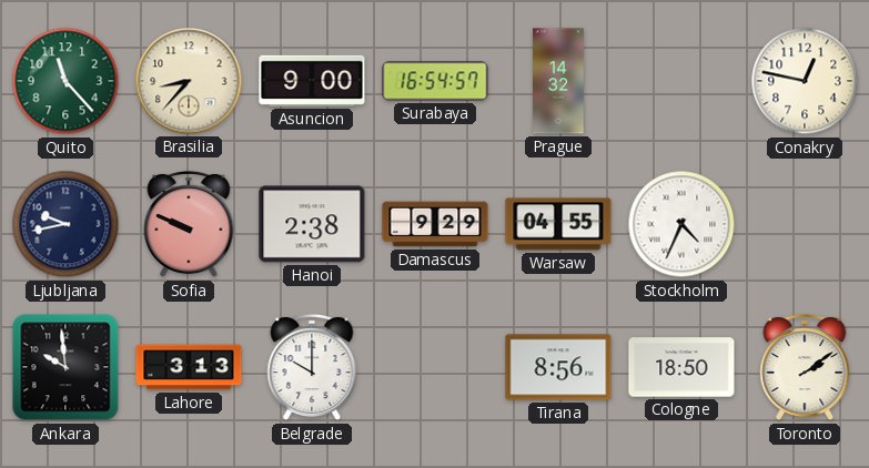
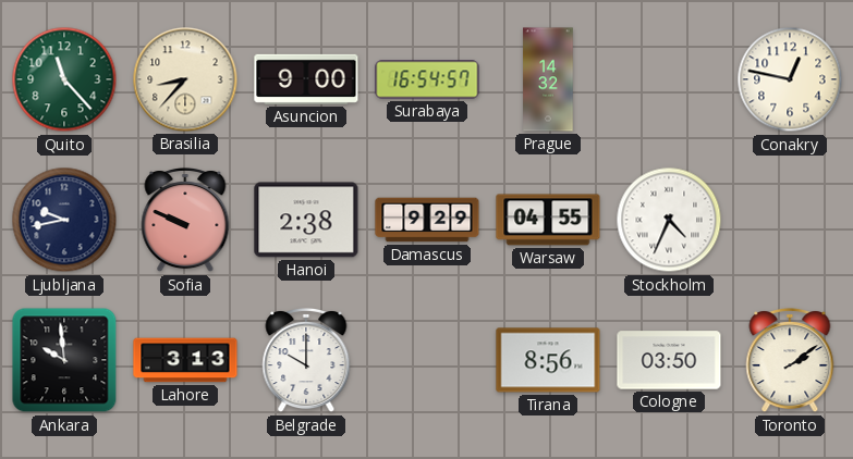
Cologne: 18:50 -> 03:50
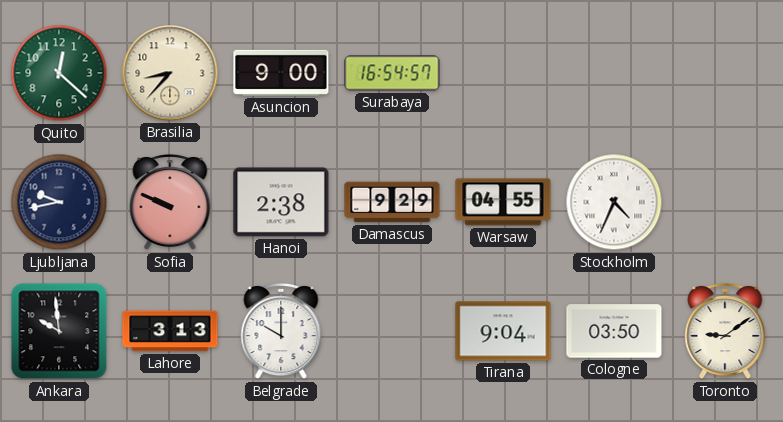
Quito: 11:23 -> 12:22
Prague: 14:32 -> none
Conakry: 12:47 -> none
Tirana: 8:56 -> 9:04
Toronto: 2:09 -> 9:09
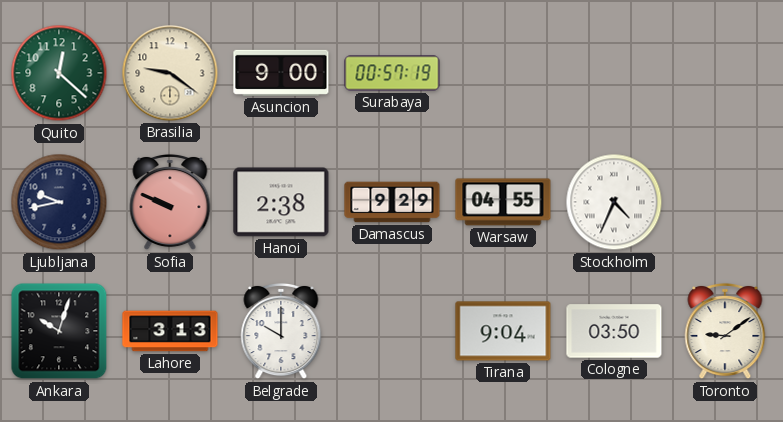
Brasilia: 8:37 -> 9:21
Surabaya: 16:54 -> 00:57
Ankara: 9:59 -> 10:03
